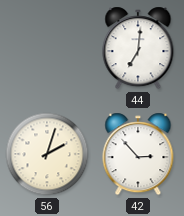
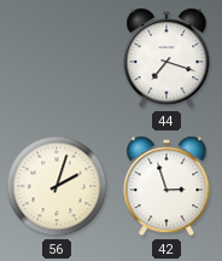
44: 7:01 -> 7:18
42: 2:53 -> 2:57
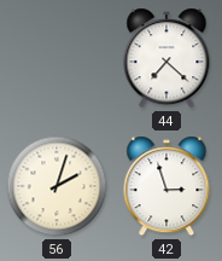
44: 7:18 -> 7:22
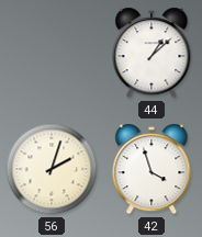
44: 7:22 -> 1:08
42: 2:57 -> 3:57
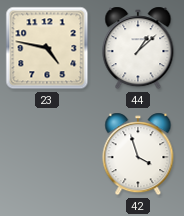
23: none -> 4:47
56: 2:03 -> none
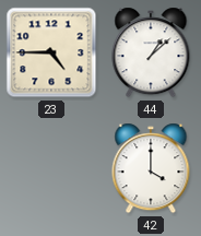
23: 4:47 -> 4:45
42: 3:57 -> 4:00
